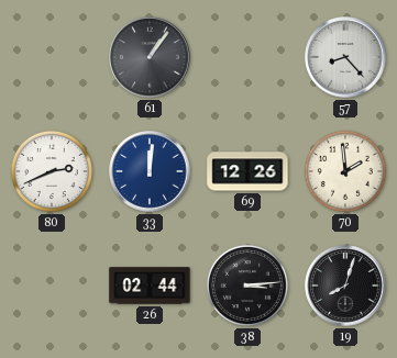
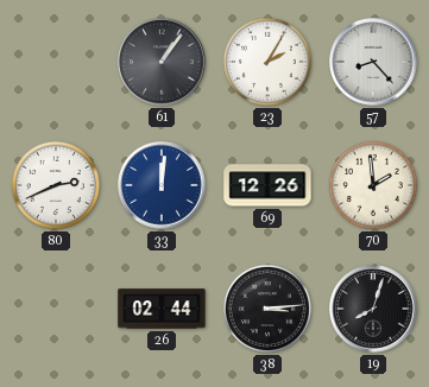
23: none -> 2:05
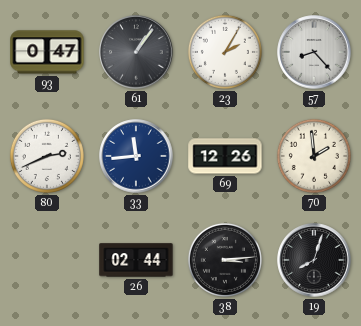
93: none -> 0:47
33: 12:01 -> 11:44
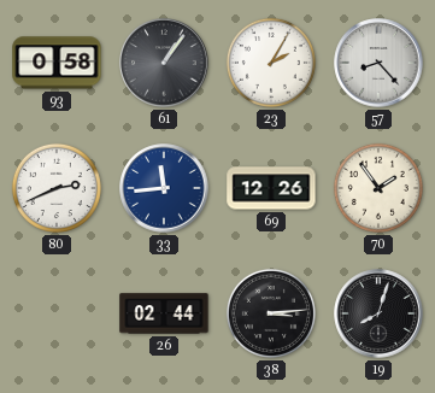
93: 0:47 -> 0:58
70: 1:59 -> 1:54
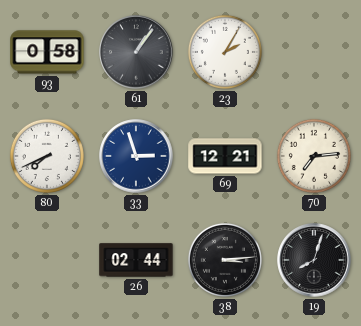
57: 8:23 -> none
80: 2:41 -> 7:41
33: 11:44 -> 2:57
69: 12:26 -> 12:21
70: 1:54 -> 7:14
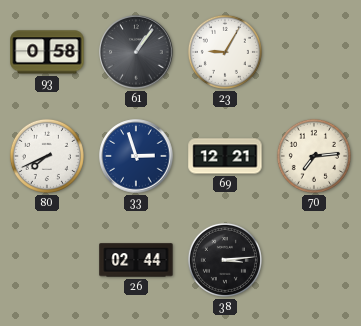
23: 2:05 -> 9:05
19: 8:03 -> none
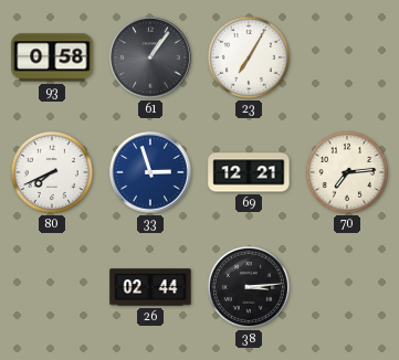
23: 9:05 -> 7:05
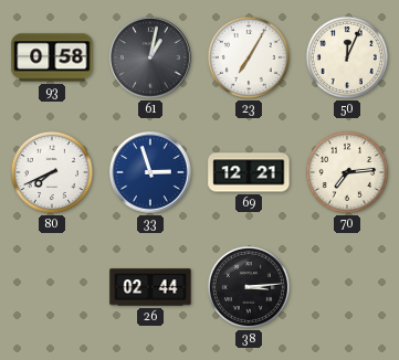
61: 1:06 -> 1:02
50: none -> 12:04
